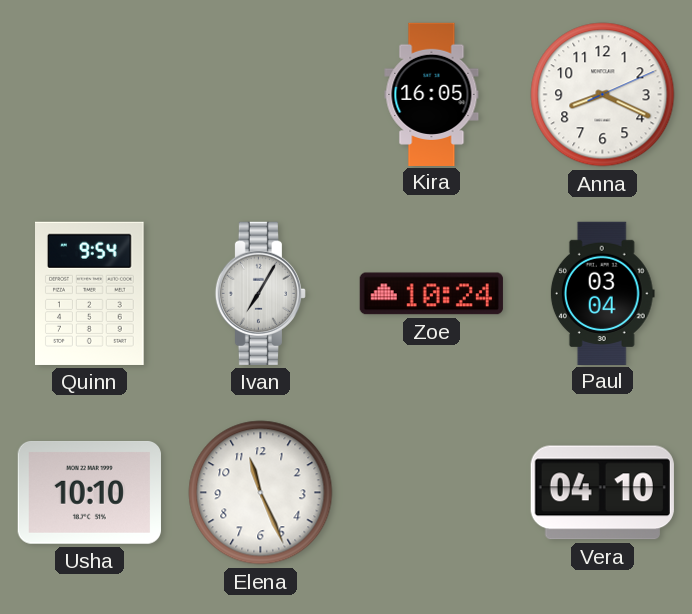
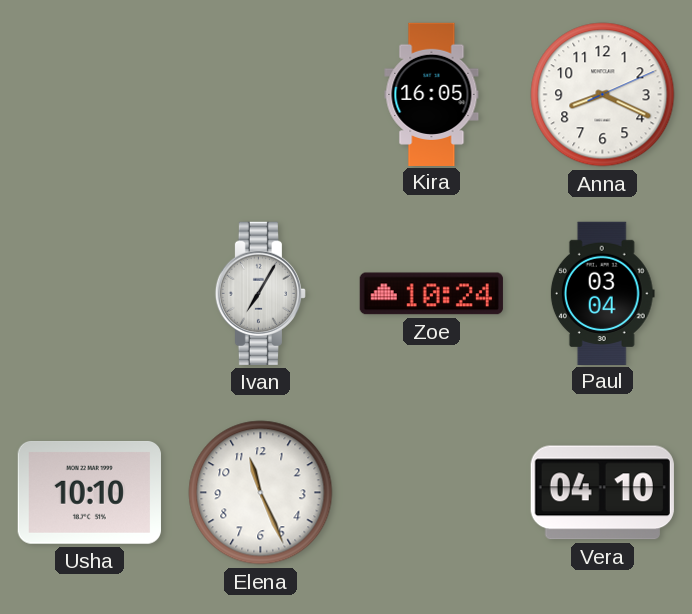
Quinn: 9:54 -> none
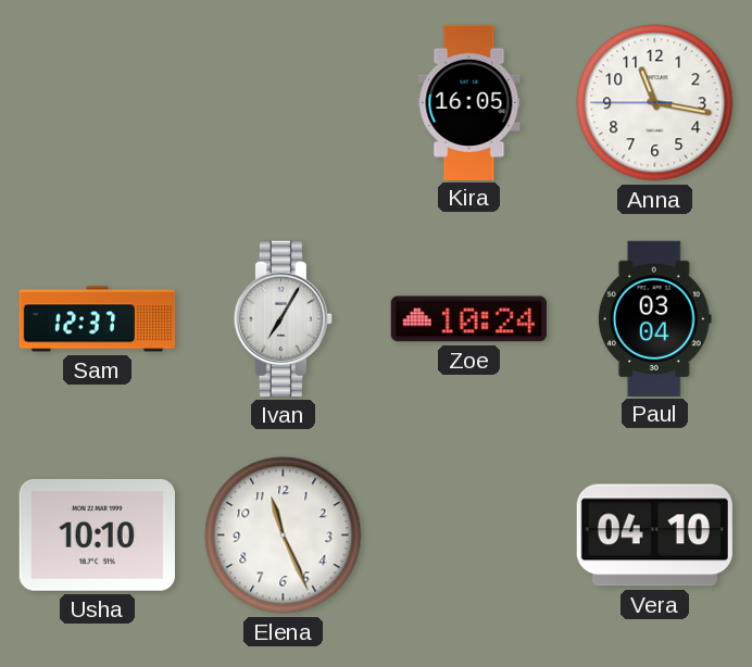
Anna: 8:19 -> 11:16
Sam: none -> 12:37
